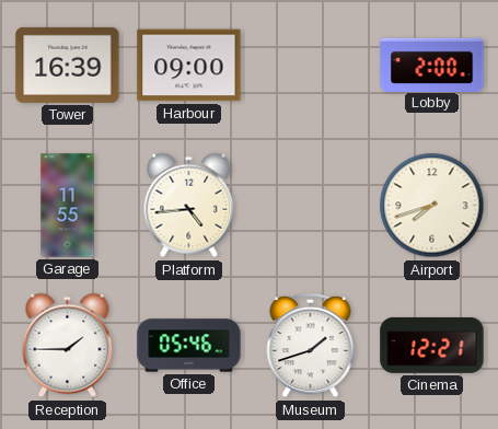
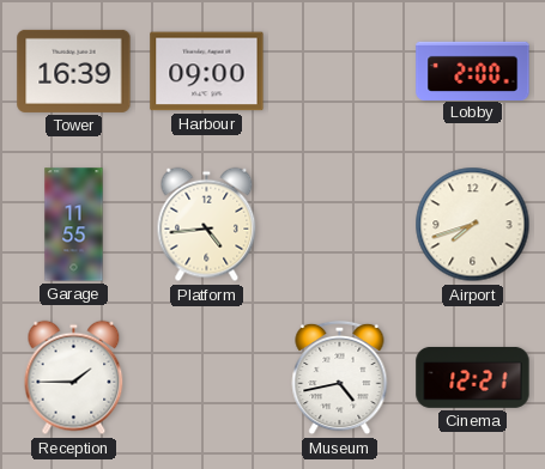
Office: 05:46 -> none
Museum: 1:42 -> 4:43
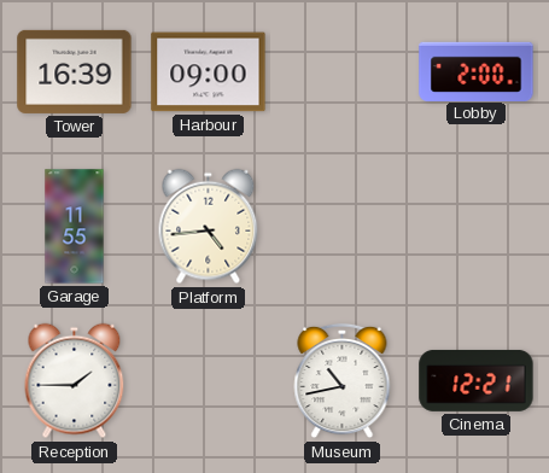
Airport: 7:42 -> none
Museum: 4:43 -> 10:43
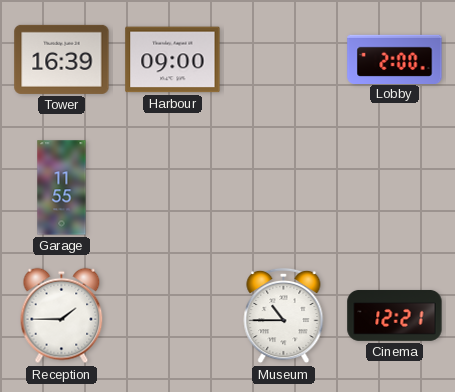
Platform: 4:44 -> none
Museum: 10:43 -> 10:45
